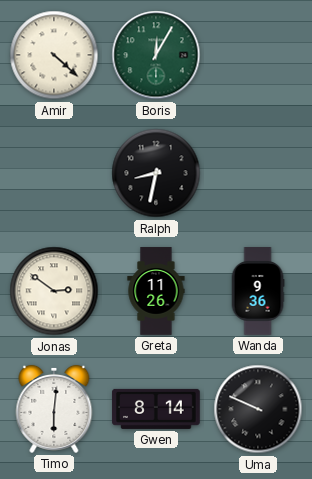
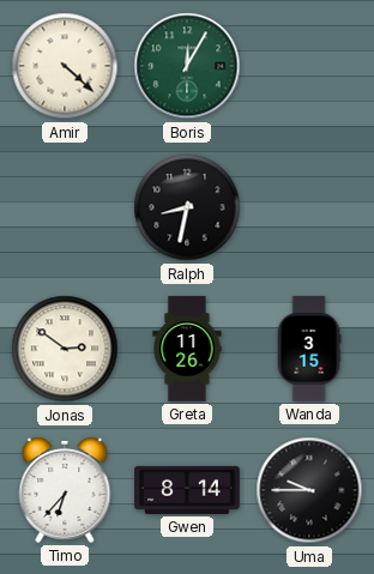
Wanda: 9:36 -> 3:15
Timo: 6:01 -> 6:37
Uma: 9:49 -> 9:45
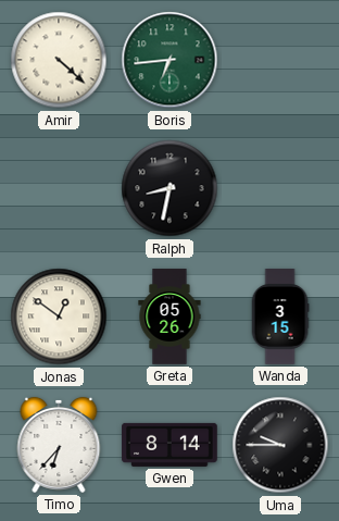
Boris: 12:05 -> 6:44
Jonas: 2:51 -> 12:51
Greta: 11:26 -> 05:26
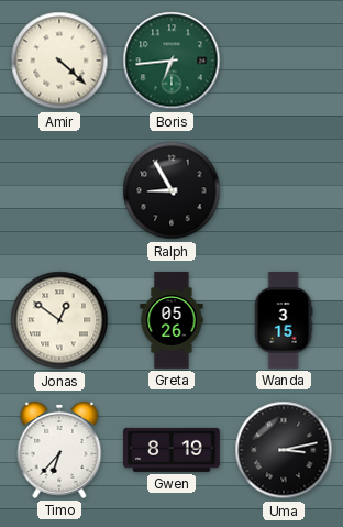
Ralph: 8:32 -> 8:55
Gwen: 8:14 -> 8:19
Uma: 9:45 -> 3:13
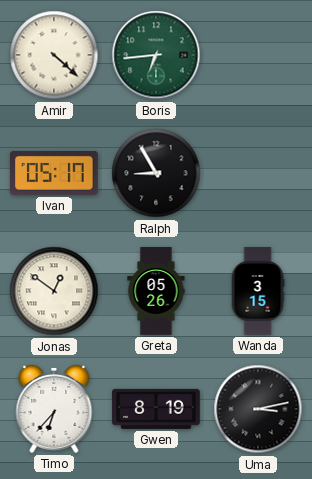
Ivan: none -> 05:17
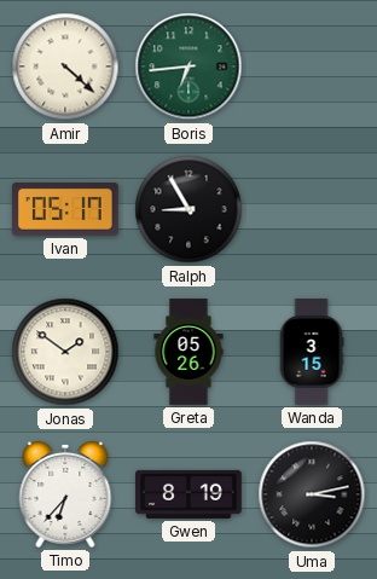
Jonas: 12:51 -> 1:51
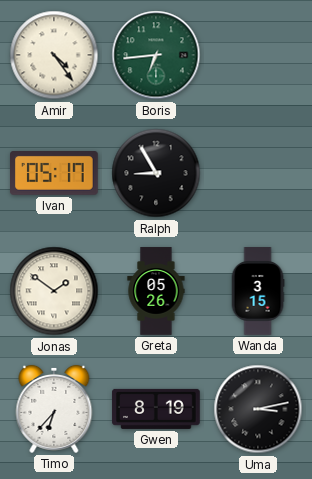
Amir: 4:22 -> 4:24
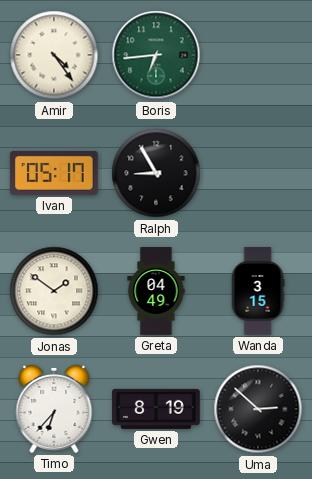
Greta: 05:26 -> 04:49
Uma: 3:13 -> 2:52
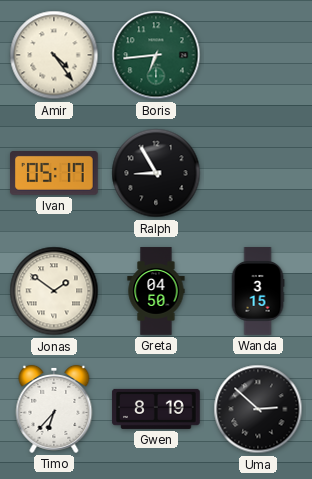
Greta: 04:49 -> 04:50
